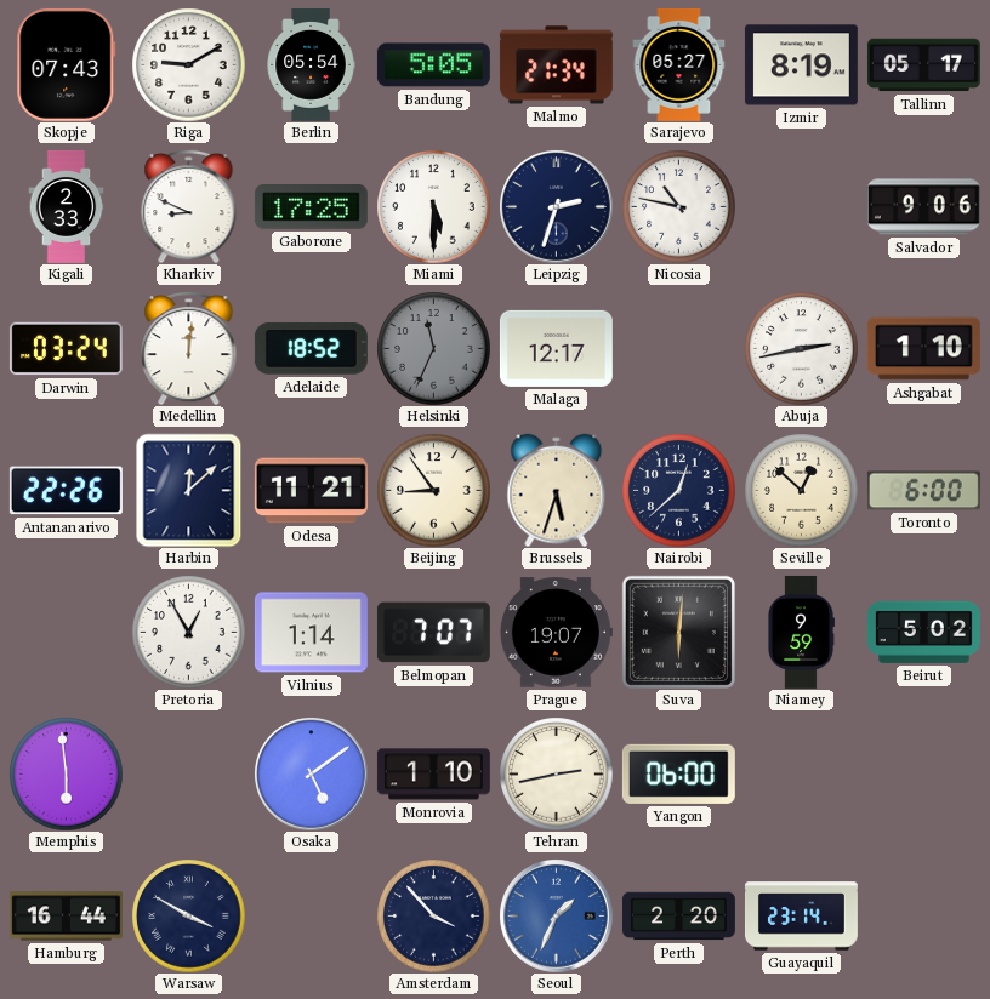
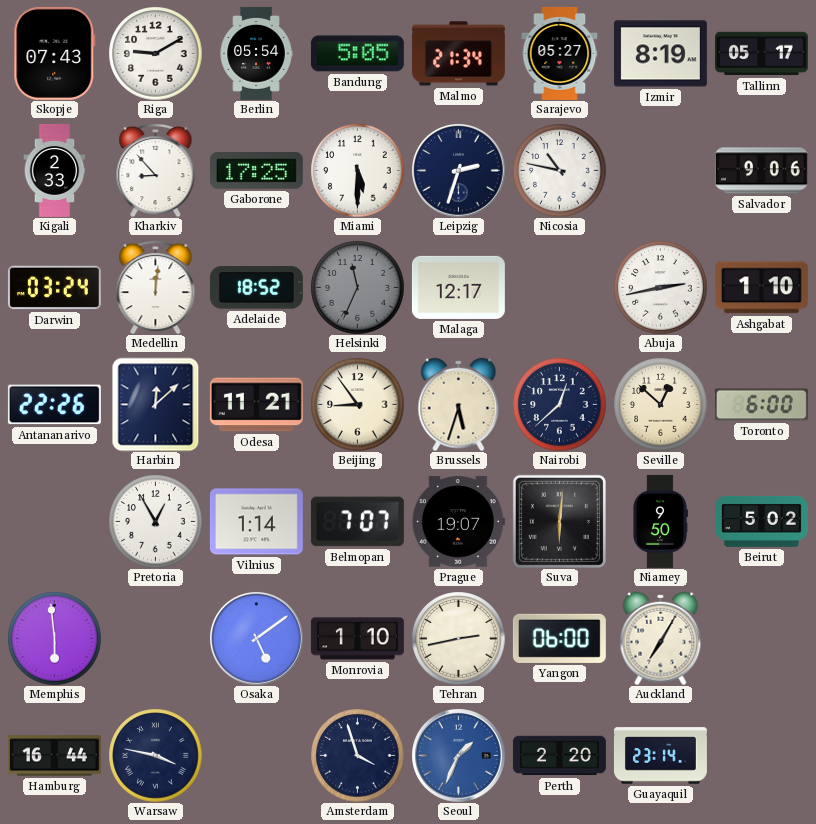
Kharkiv: 8:49 -> 8:53
Niamey: 9:59 -> 9:50
Auckland: none -> 7:05
Warsaw: 3:50 -> 3:47
Amsterdam: 3:53 -> 3:57
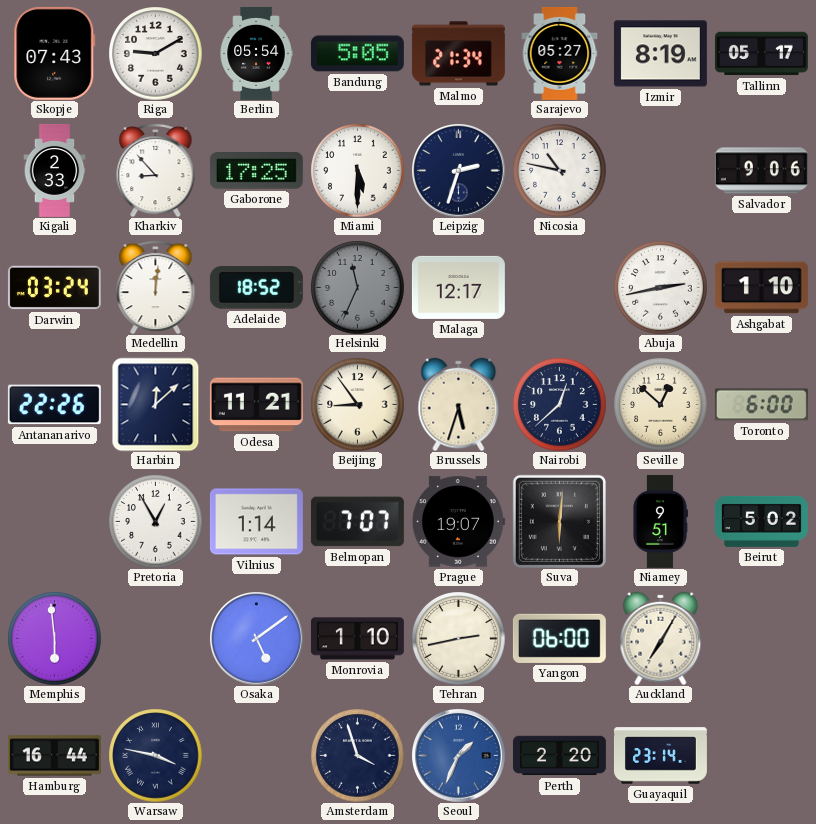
Niamey: 9:50 -> 9:51
